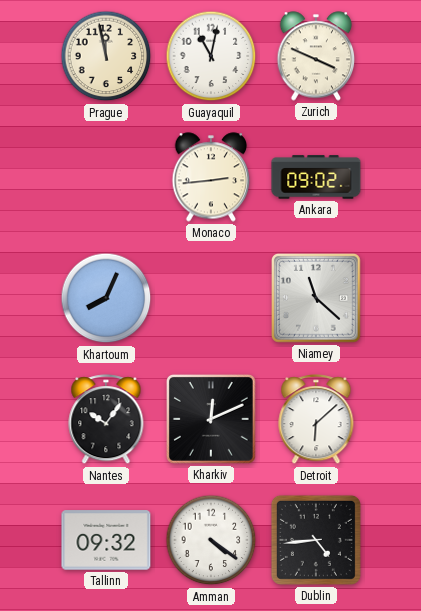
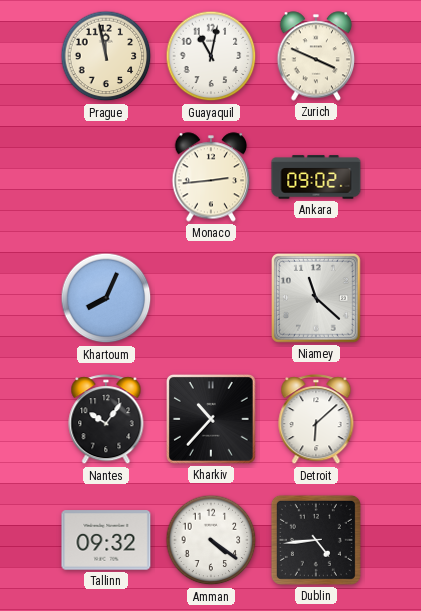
Kharkiv: 12:11 -> 10:37
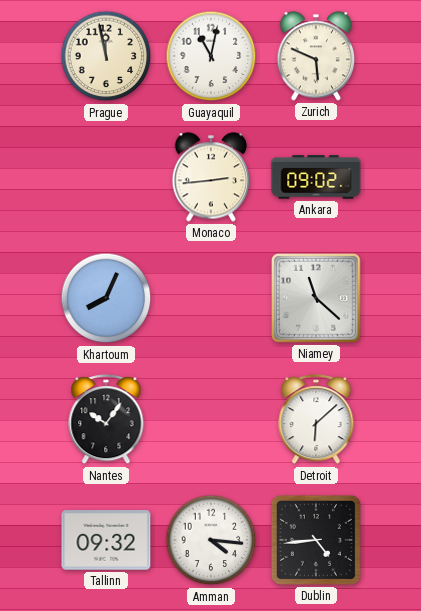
Zurich: 3:49 -> 5:49
Kharkiv: 10:37 -> none
Amman: 4:21 -> 4:16
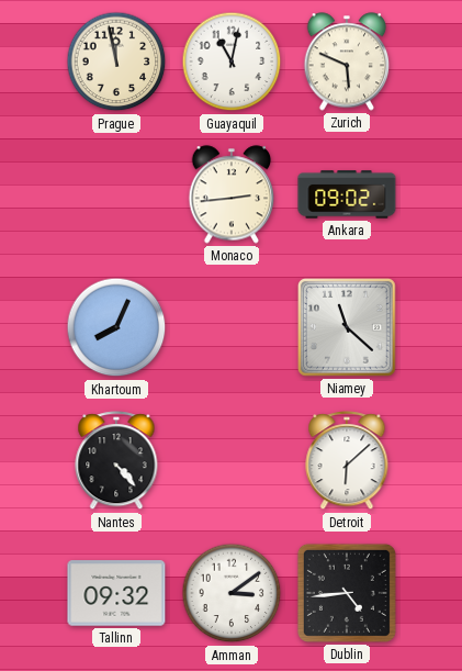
Nantes: 10:06 -> 4:23
Amman: 4:16 -> 3:09
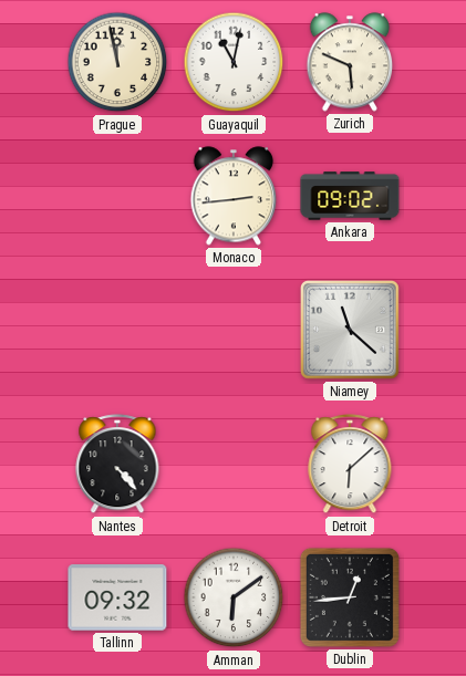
Khartoum: 8:04 -> none
Amman: 3:09 -> 6:09
Dublin: 4:44 -> 12:44
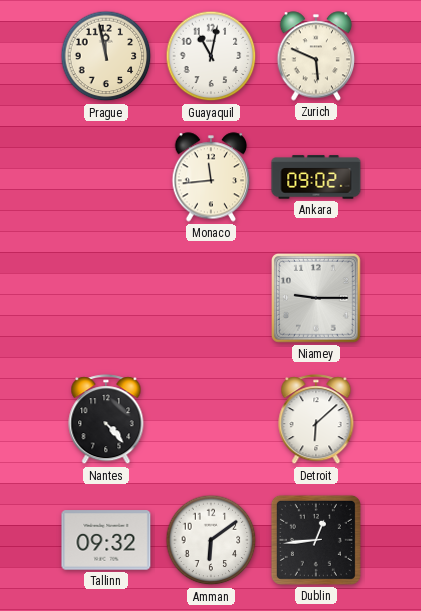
Monaco: 2:44 -> 11:44
Niamey: 11:22 -> 9:15
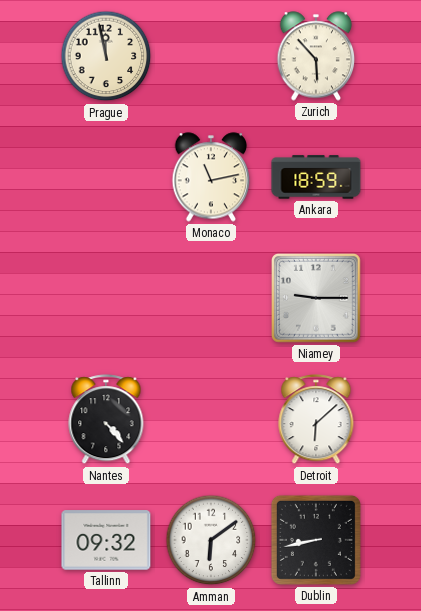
Guayaquil: 11:02 -> none
Zurich: 5:49 -> 5:53
Monaco: 11:44 -> 11:13
Ankara: 09:02 -> 18:59
Dublin: 12:44 -> 8:43
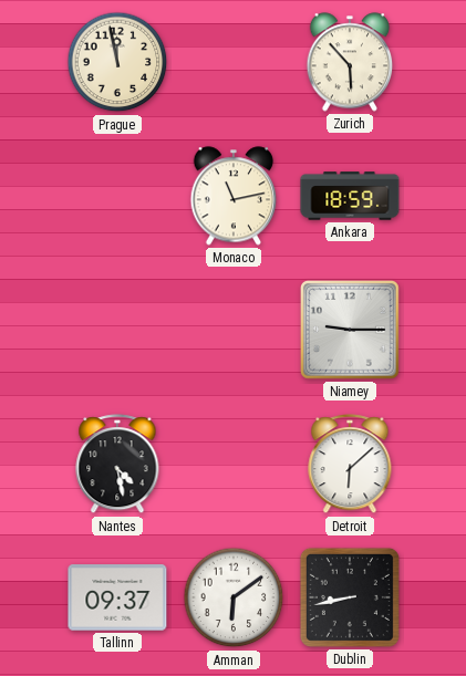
Nantes: 4:23 -> 4:28
Tallinn: 09:32 -> 09:37
